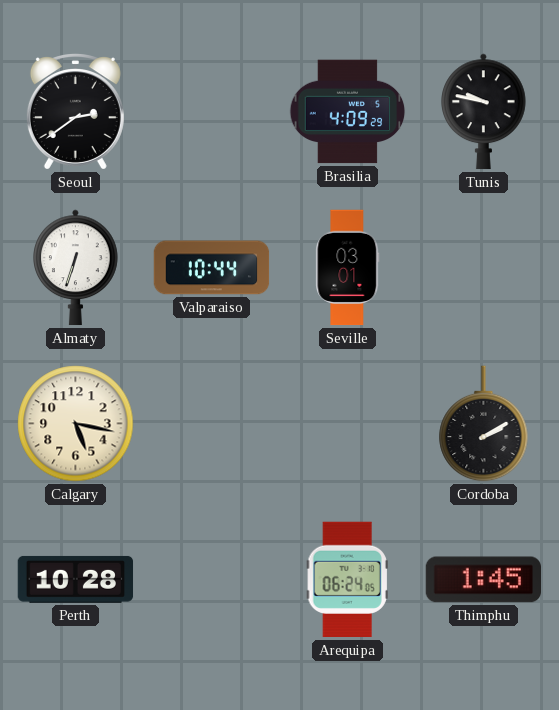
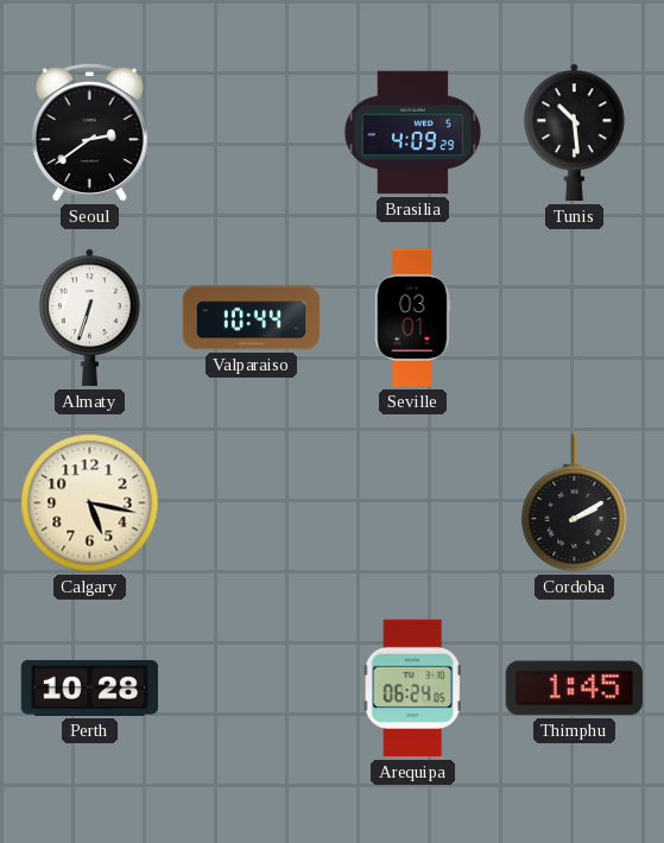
Tunis: 9:47 -> 10:29
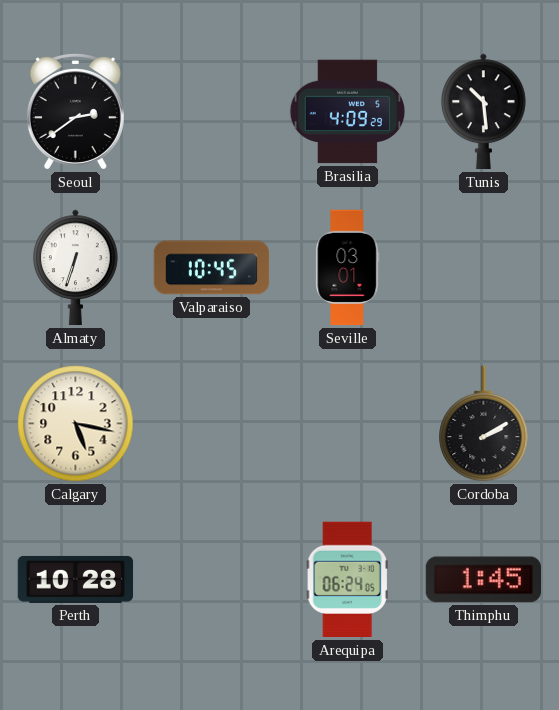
Valparaiso: 10:44 -> 10:45
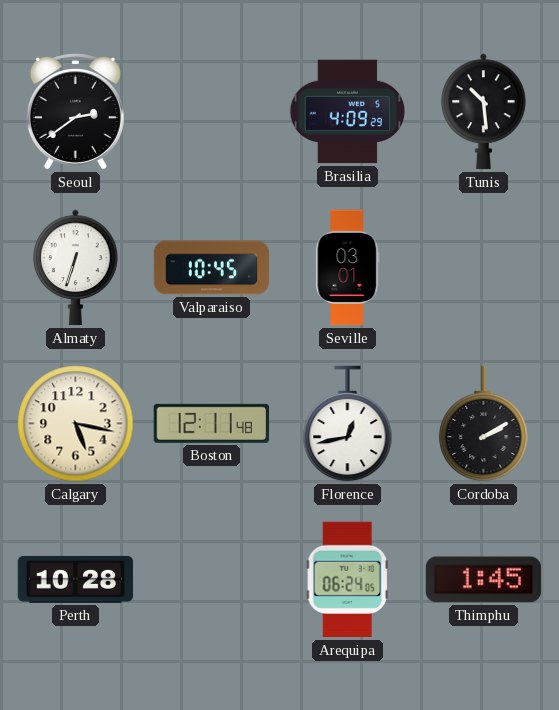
Boston: none -> 12:11
Florence: none -> 12:43
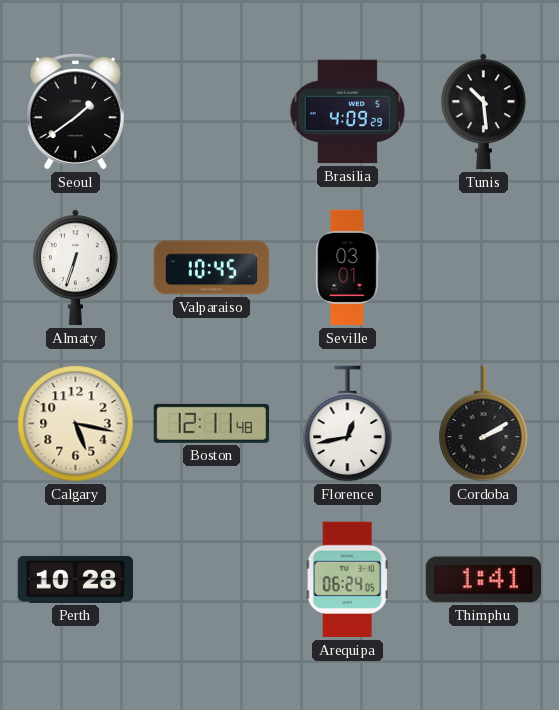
Seoul: 2:39 -> 1:39
Thimphu: 1:45 -> 1:41
